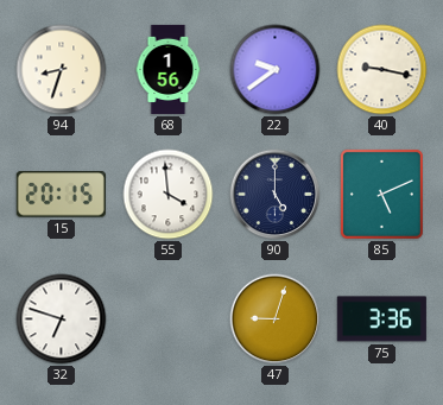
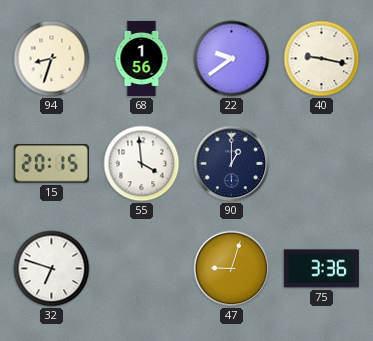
90: 5:00 -> 1:00
85: 5:11 -> none
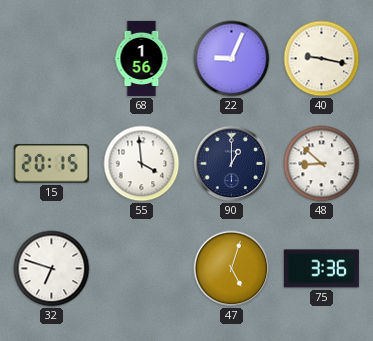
94: 8:33 -> none
22: 9:39 -> 9:04
48: none -> 8:52
47: 9:03 -> 5:03
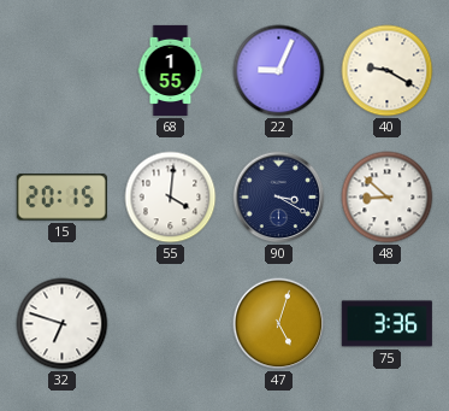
68: 1:56 -> 1:55
40: 9:17 -> 9:20
55: 3:59 -> 4:01
90: 1:00 -> 3:20
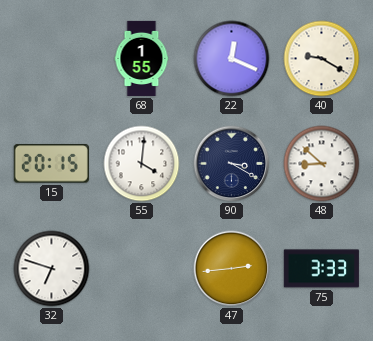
22: 9:04 -> 12:19
47: 5:03 -> 2:44
75: 3:36 -> 3:33
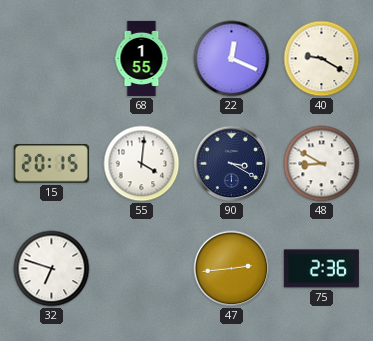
48: 8:52 -> 8:50
75: 3:33 -> 2:36
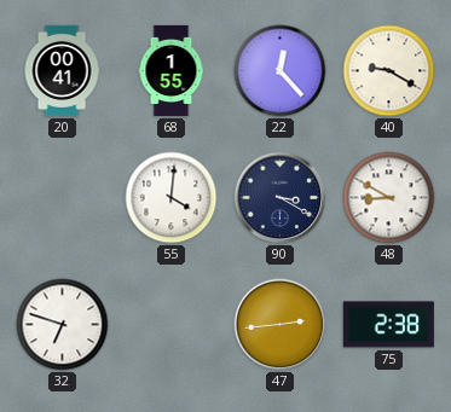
20: none -> 00:41
22: 12:19 -> 12:23
15: 20:15 -> none
75: 2:36 -> 2:38
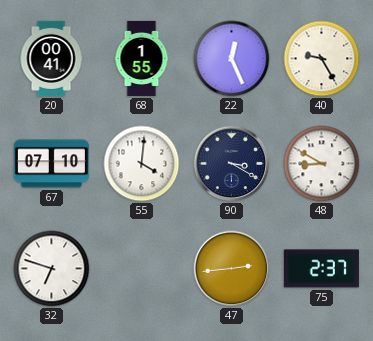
22: 12:23 -> 12:26
40: 9:20 -> 9:25
67: none -> 07:10
75: 2:38 -> 2:37
